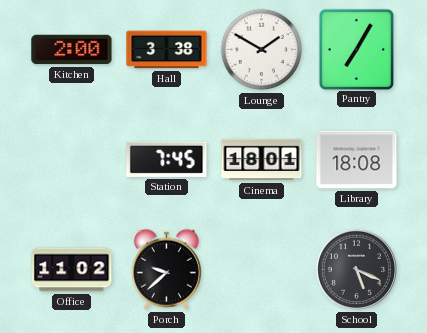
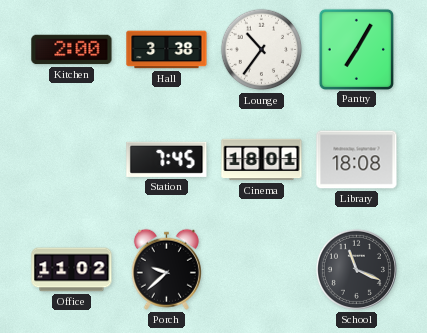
Lounge: 1:50 -> 10:36
School: 5:19 -> 11:19
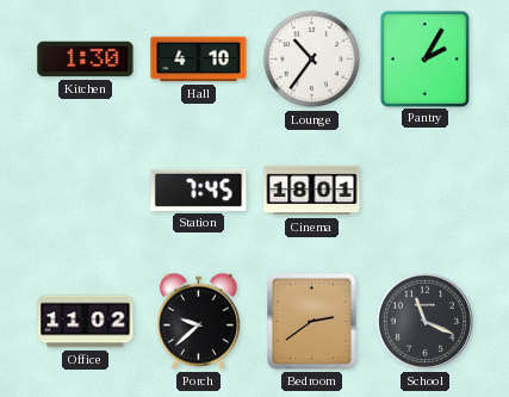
Kitchen: 2:00 -> 1:30
Hall: 3:38 -> 4:10
Pantry: 7:05 -> 2:05
Library: 18:08 -> none
Bedroom: none -> 2:39
